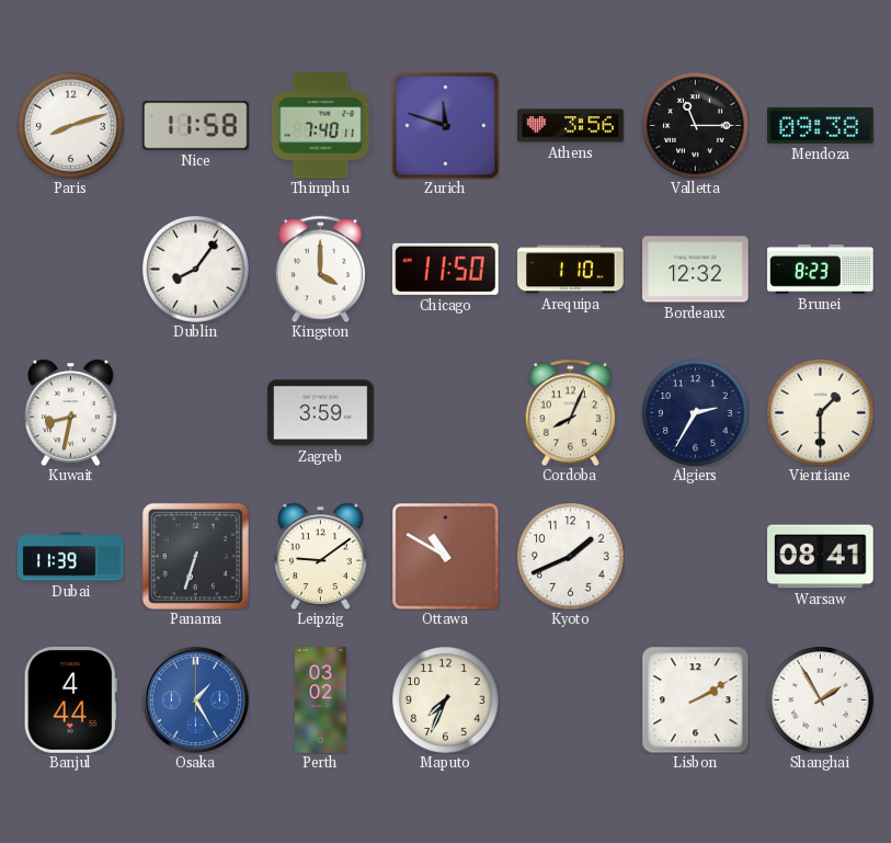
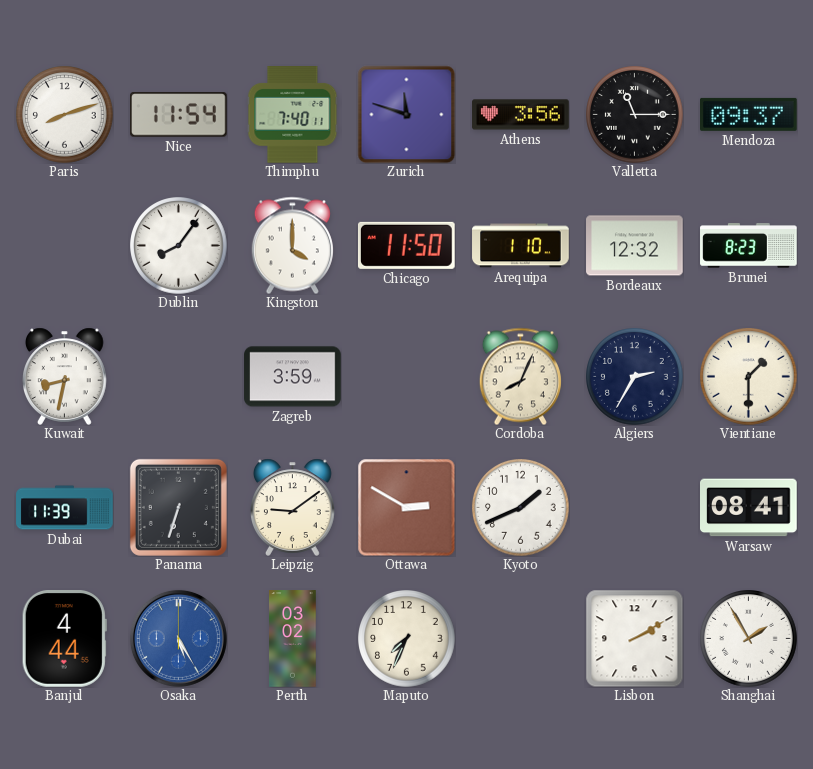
Nice: 11:58 -> 11:54
Mendoza: 09:38 -> 09:37
Ottawa: 10:50 -> 2:50
Osaka: 1:25 -> 5:25
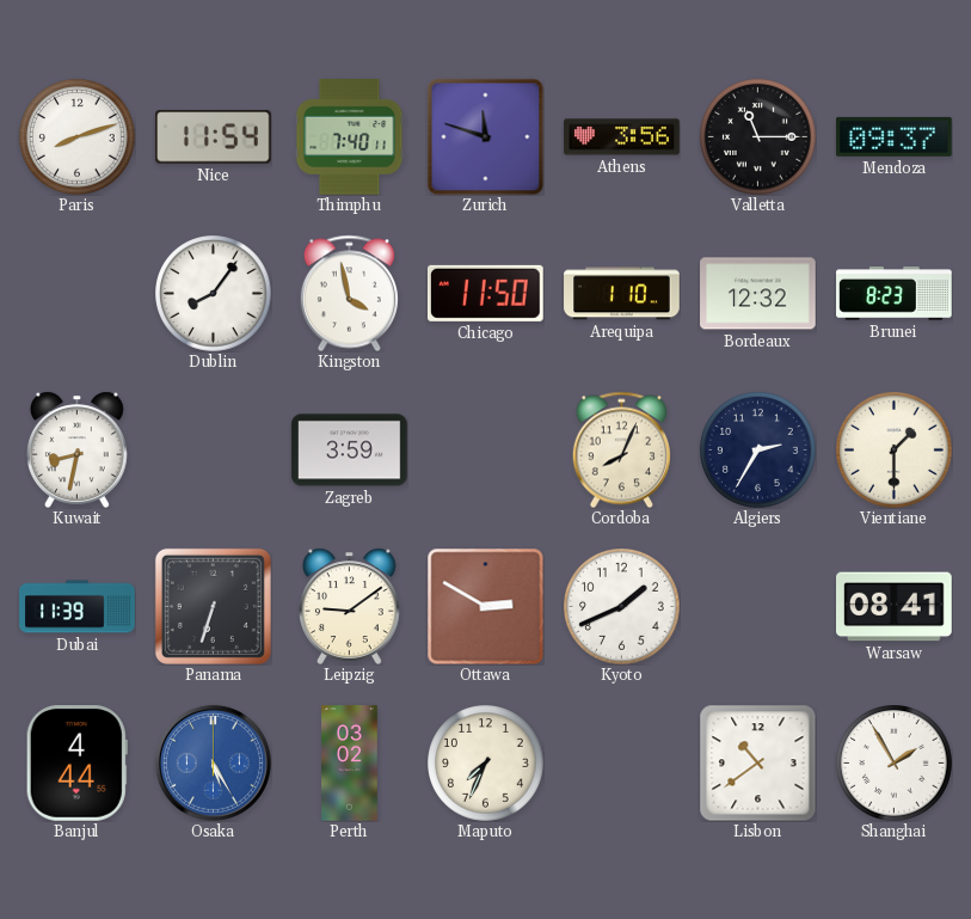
Kingston: 4:00 -> 3:58
Lisbon: 2:10 -> 10:39
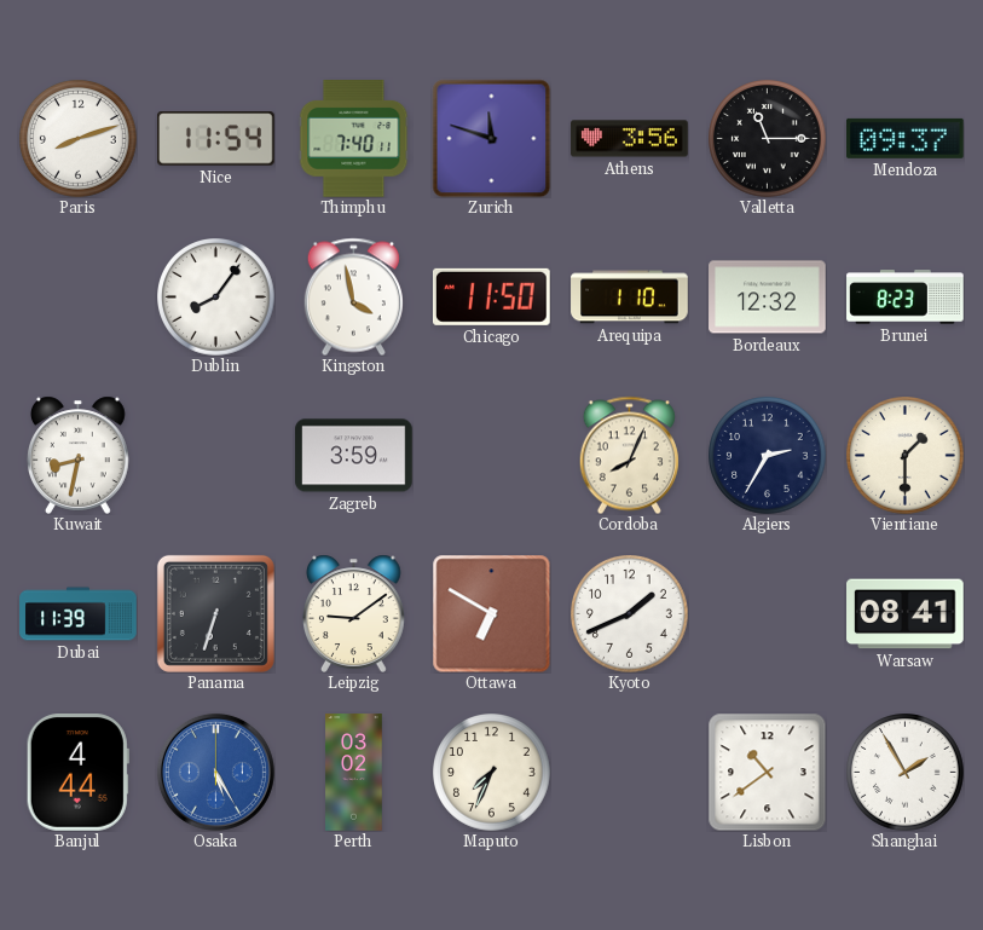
Ottawa: 2:50 -> 6:50
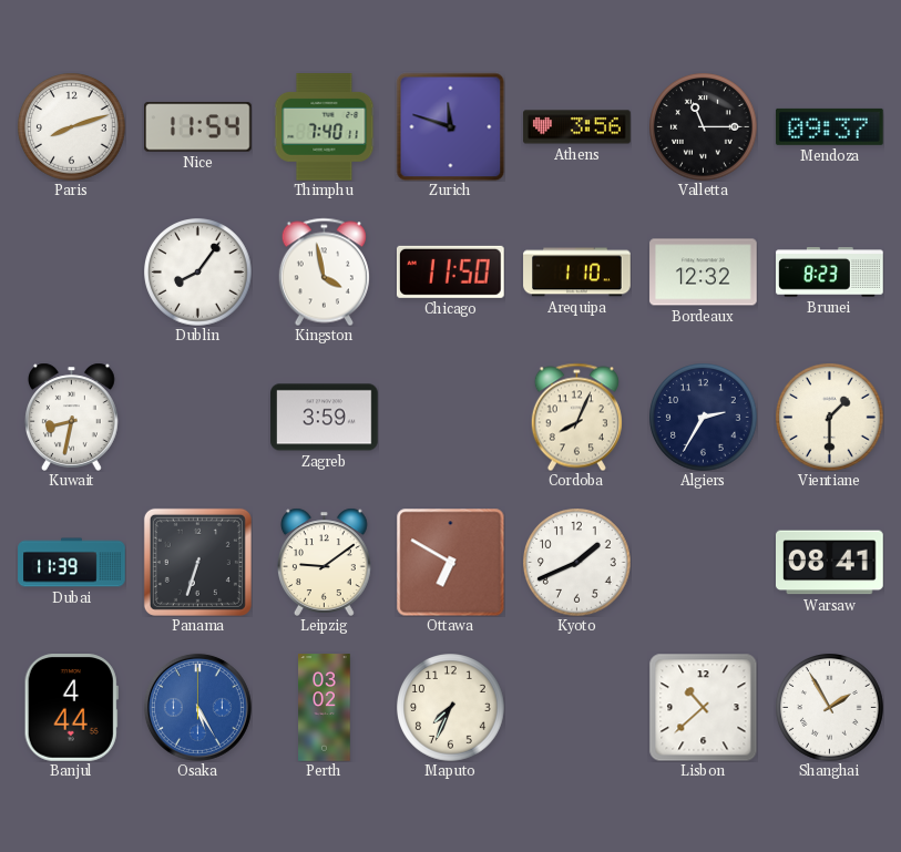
Lisbon: 10:39 -> 10:38
